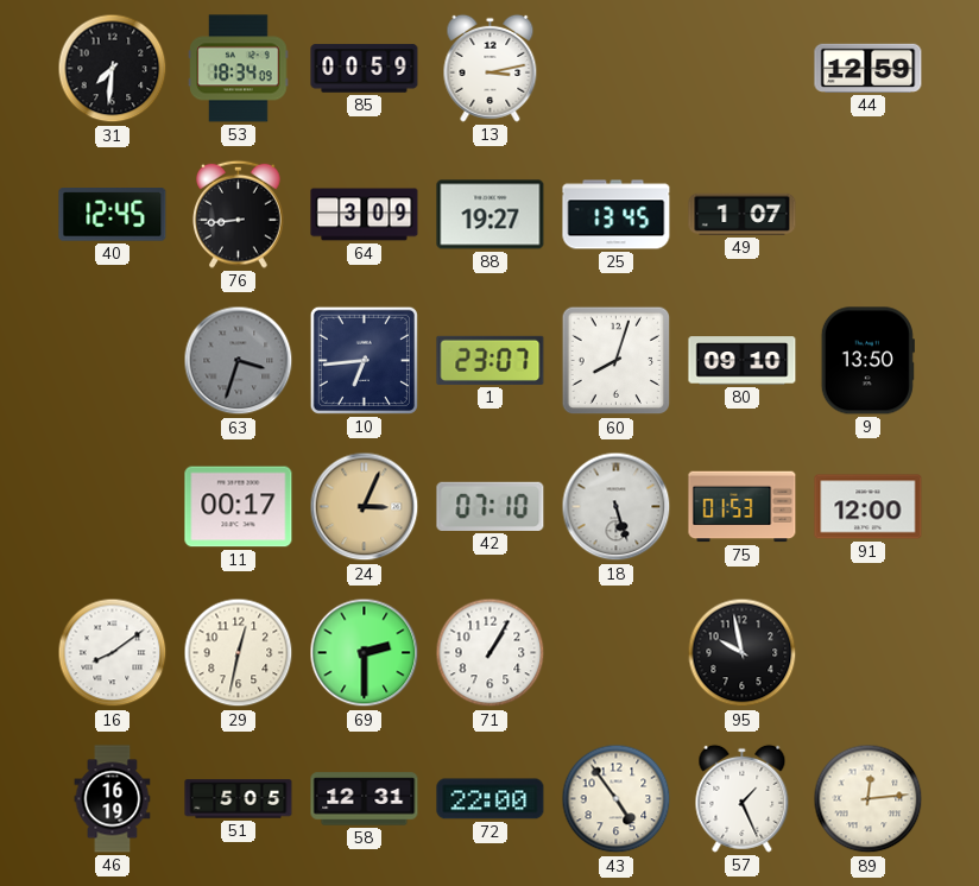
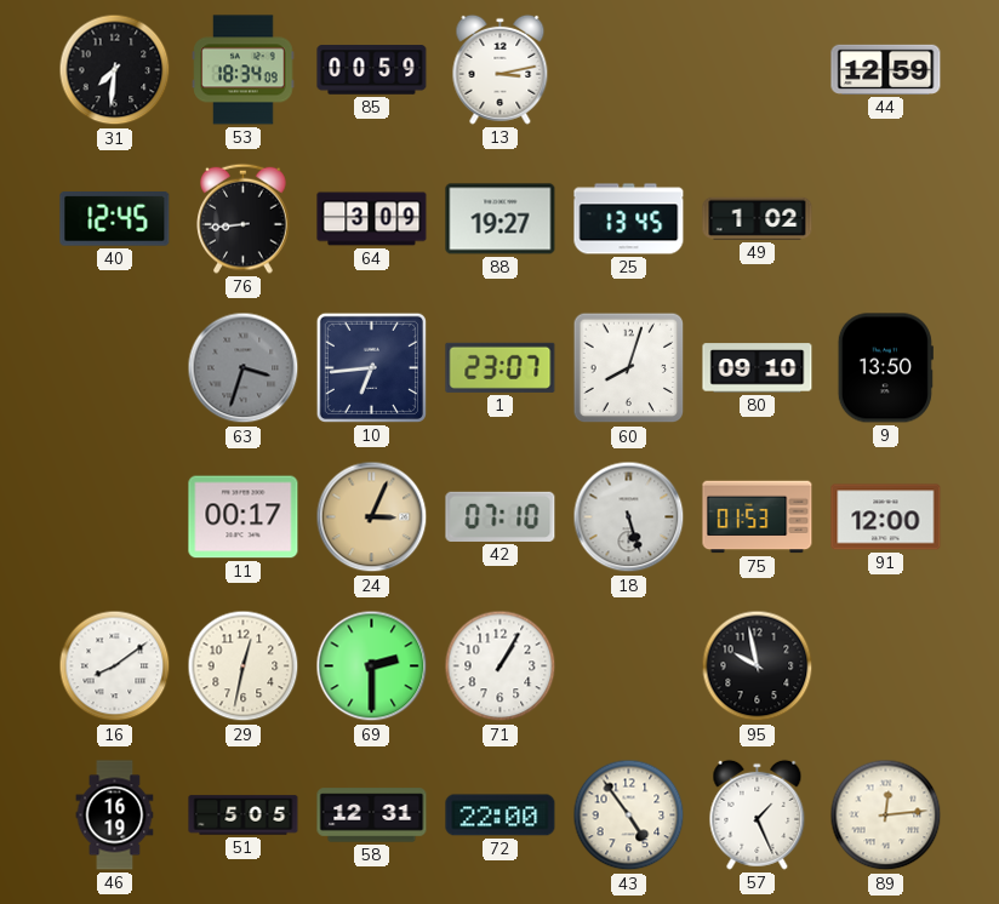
49: 1:07 -> 1:02
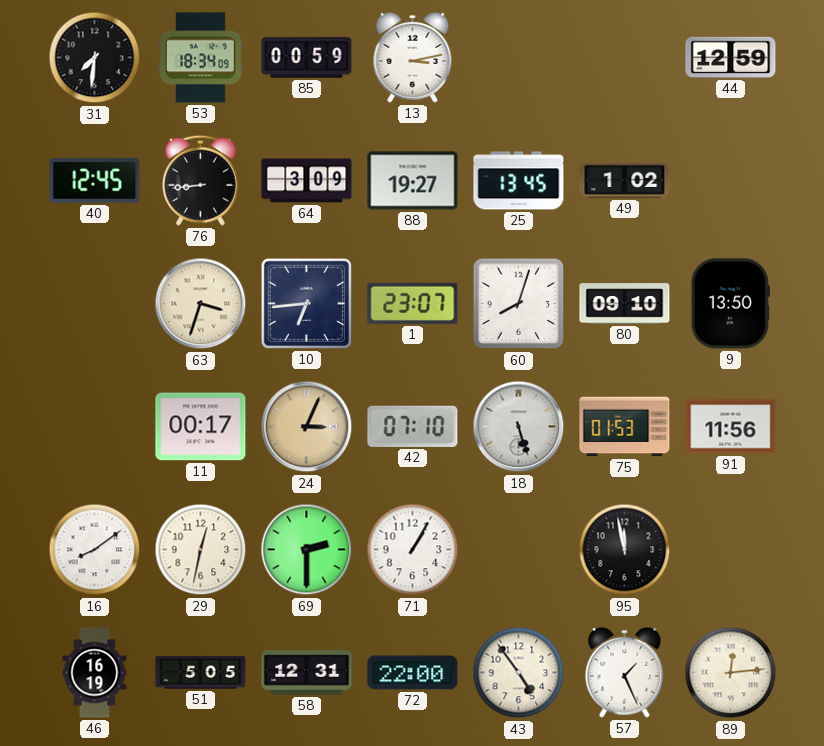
63 dial: grey -> cream
91: 12:00 -> 11:56
95: 9:58 -> 11:58
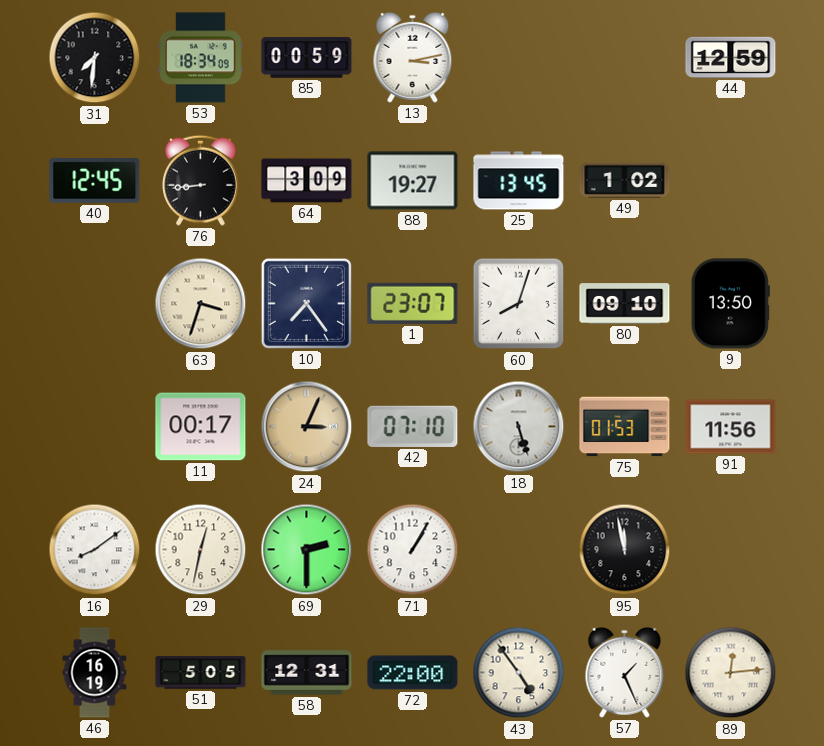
10: 6:44 -> 7:24
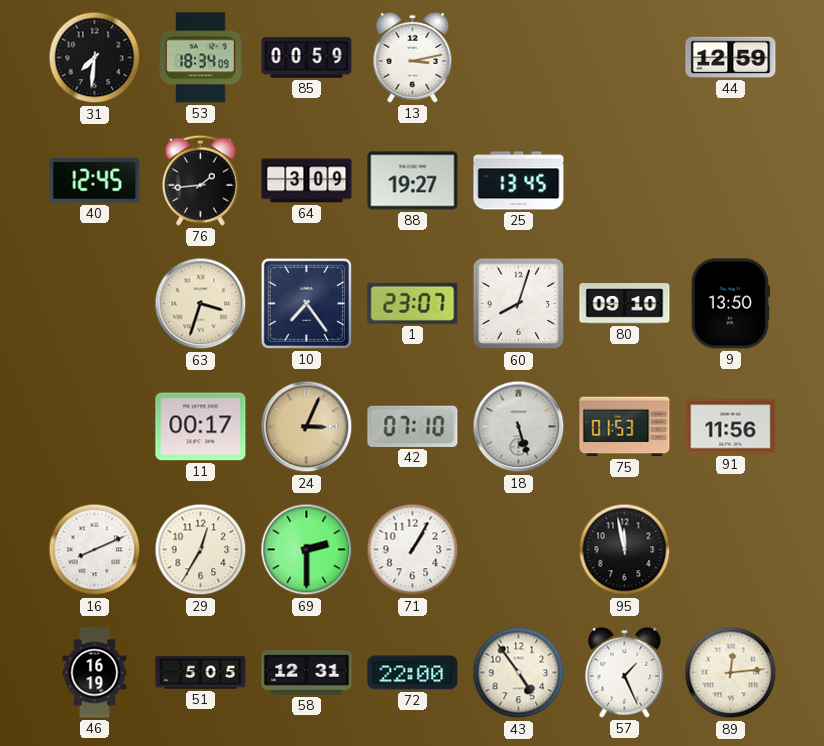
76: 8:44 -> 1:44
49: 1:02 -> none
16: 8:09 -> 8:11
29: 12:32 -> 12:35
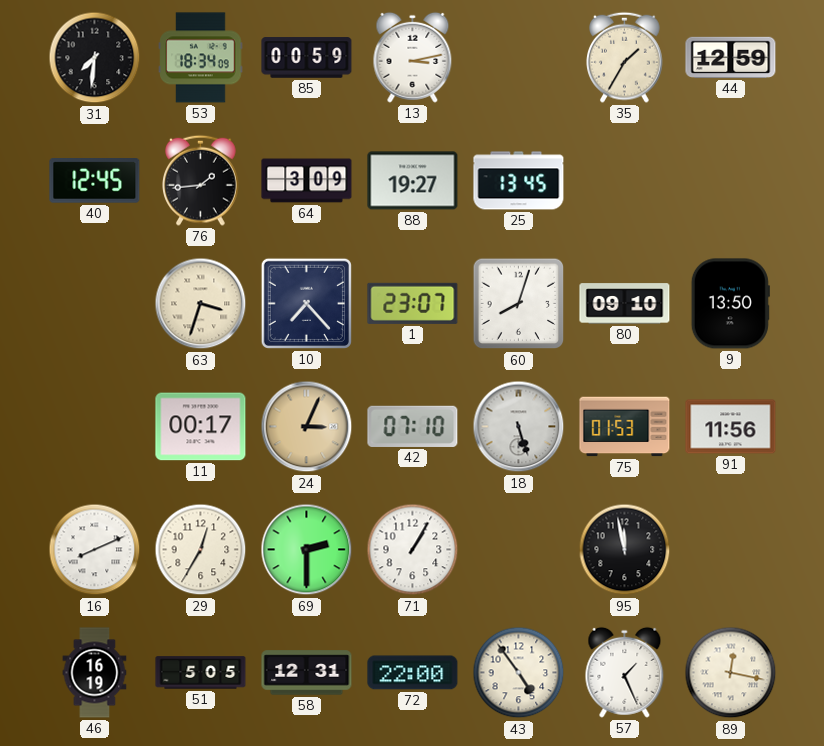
35: none -> 1:35
10: 7:24 -> 7:23
89: 12:14 -> 12:17
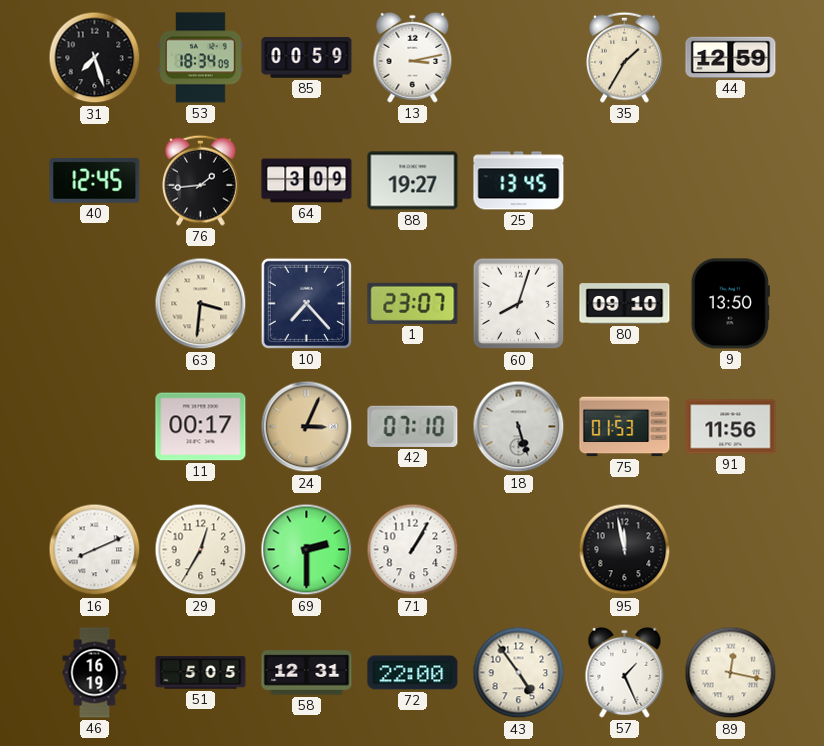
31: 7:31 -> 7:27
63: 3:33 -> 3:31
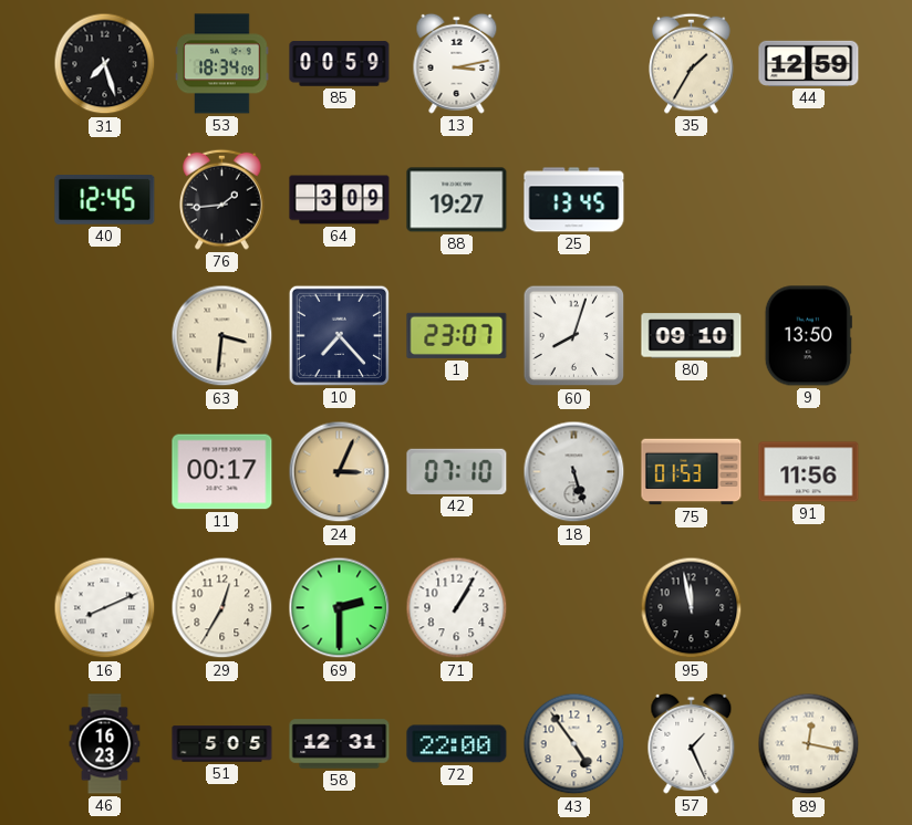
46: 16:19 -> 16:23
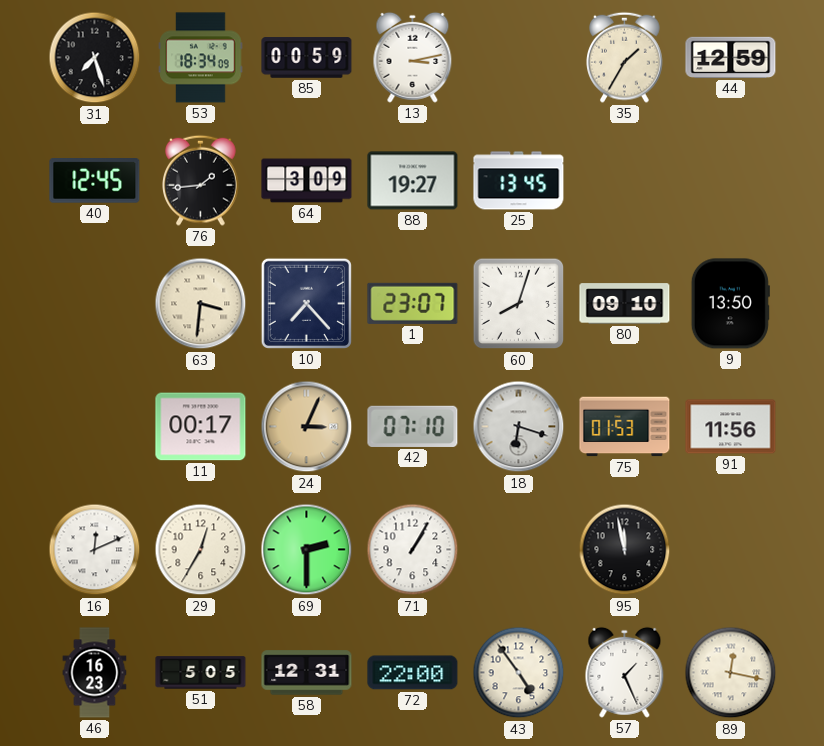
18: 5:27 -> 6:18
16: 8:11 -> 12:11
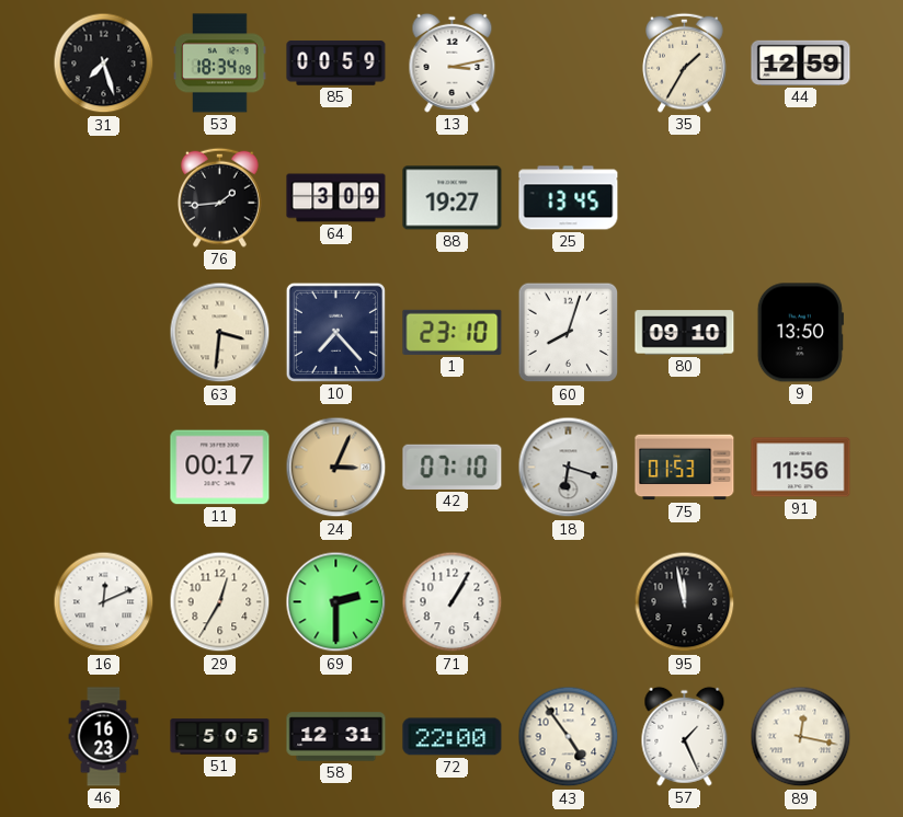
40: 12:45 -> none
1: 23:07 -> 23:10
